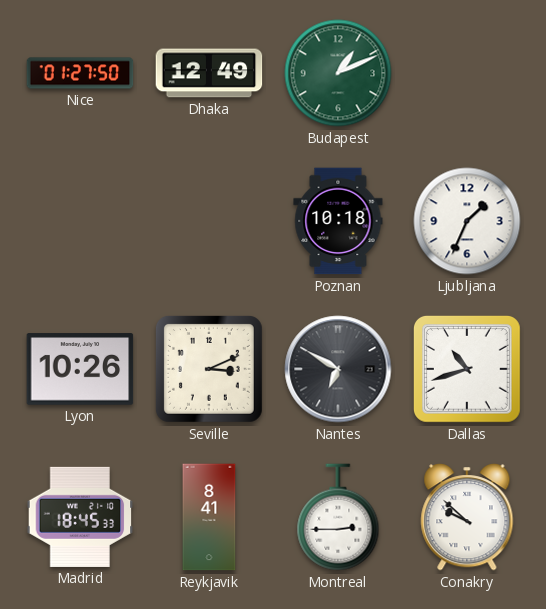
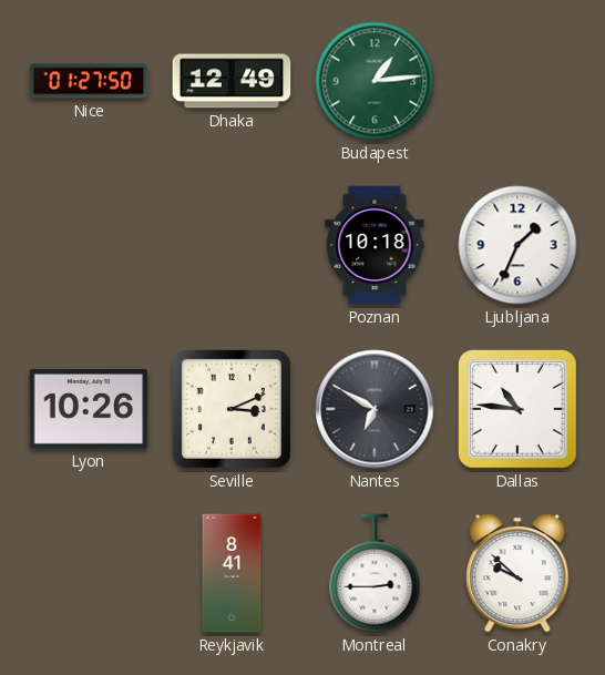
Budapest: 1:11 -> 1:14
Dallas: 10:42 -> 10:46
Madrid: 18:45 -> none
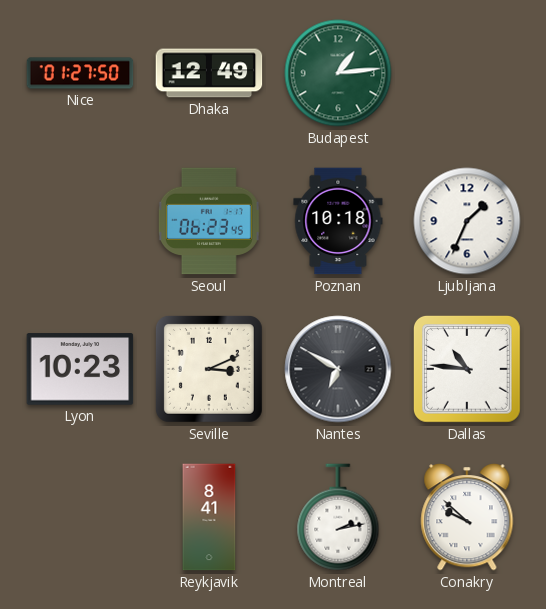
Seoul: none -> 06:23
Lyon: 10:26 -> 10:23
Montreal: 2:45 -> 2:13
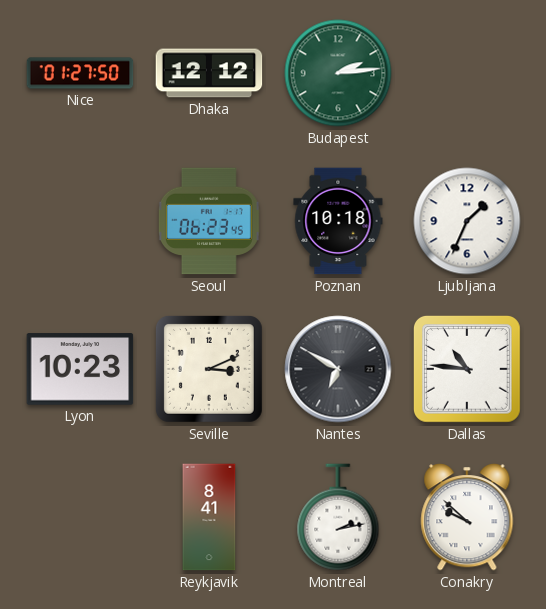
Dhaka: 12:49 -> 12:12
Budapest: 1:14 -> 2:14
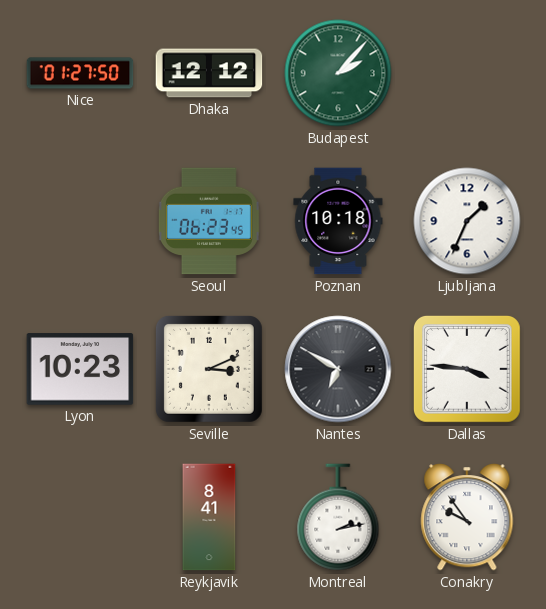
Budapest: 2:14 -> 2:07
Dallas: 10:46 -> 3:46
Conakry: 9:52 -> 9:54
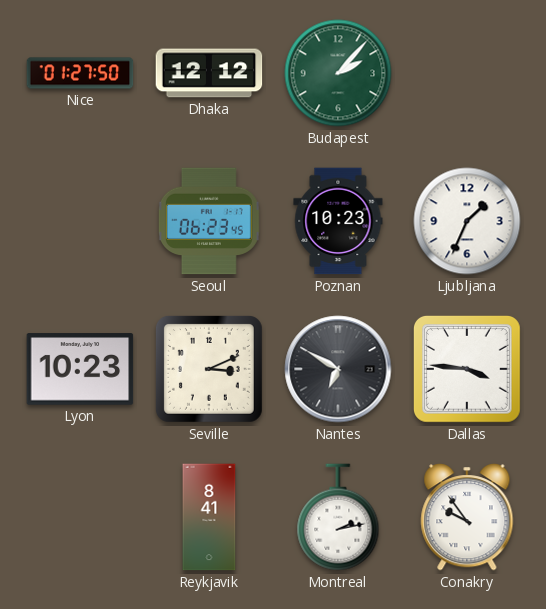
Poznan: 10:18 -> 10:23
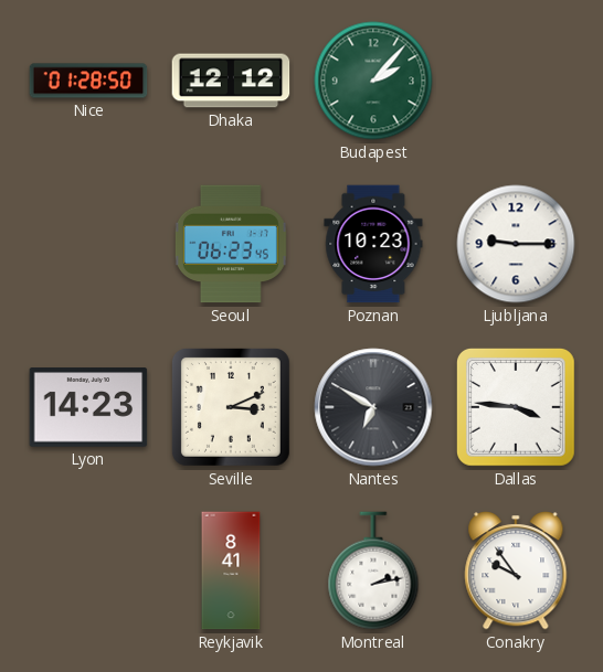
Nice: 01:27 -> 01:28
Ljubljana: 1:34 -> 9:15
Lyon: 10:23 -> 14:23
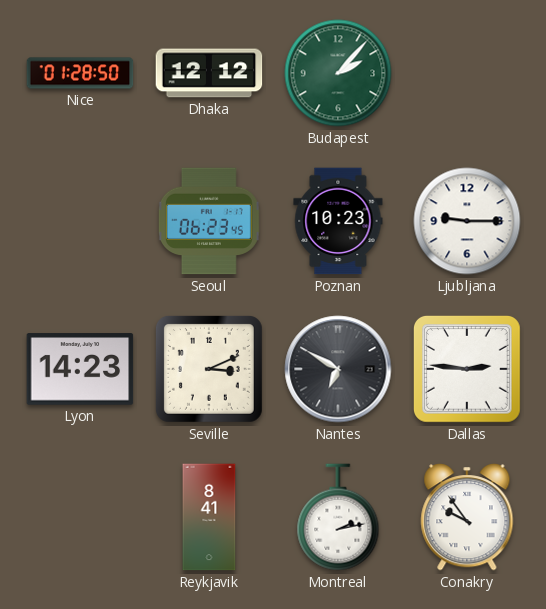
Dallas: 3:46 -> 2:46
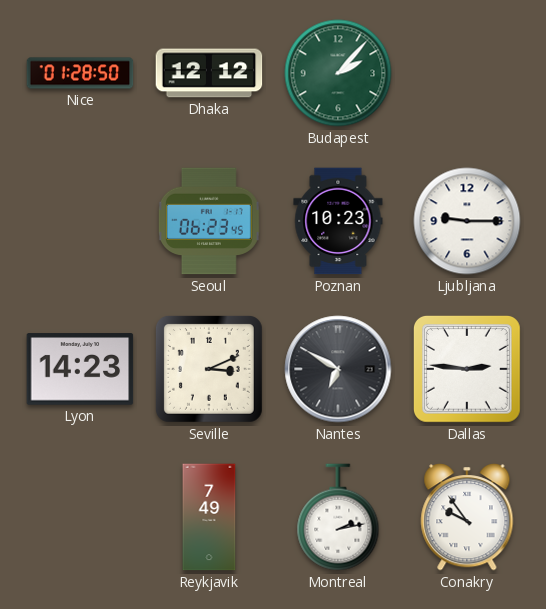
Reykjavik: 8:41 -> 7:49
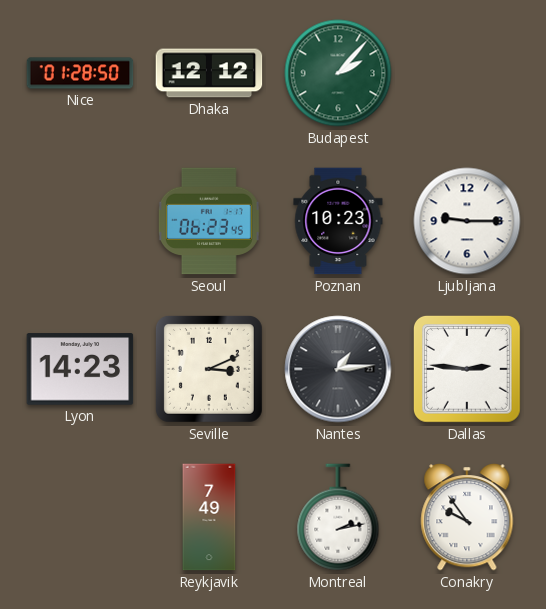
Nantes: 6:50 -> 1:14
